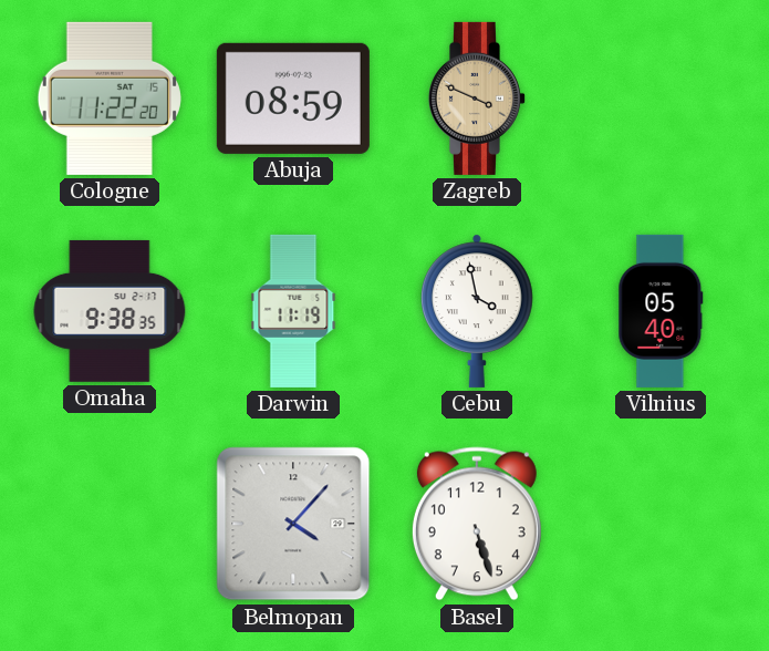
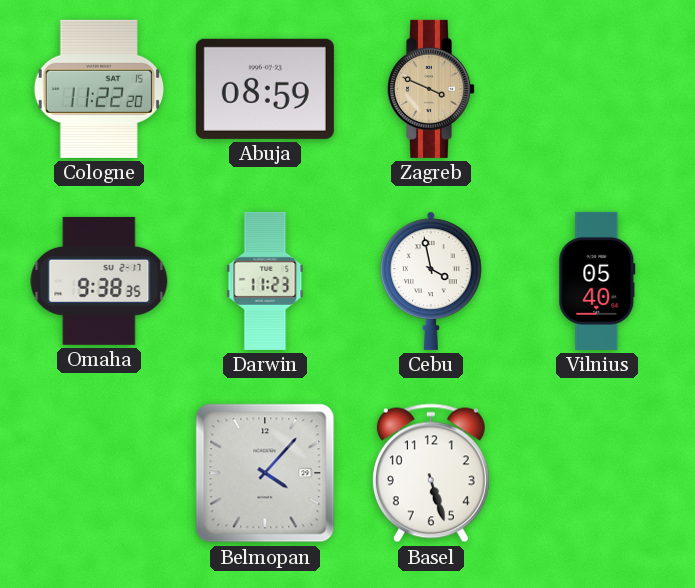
Darwin: 11:19 -> 11:23
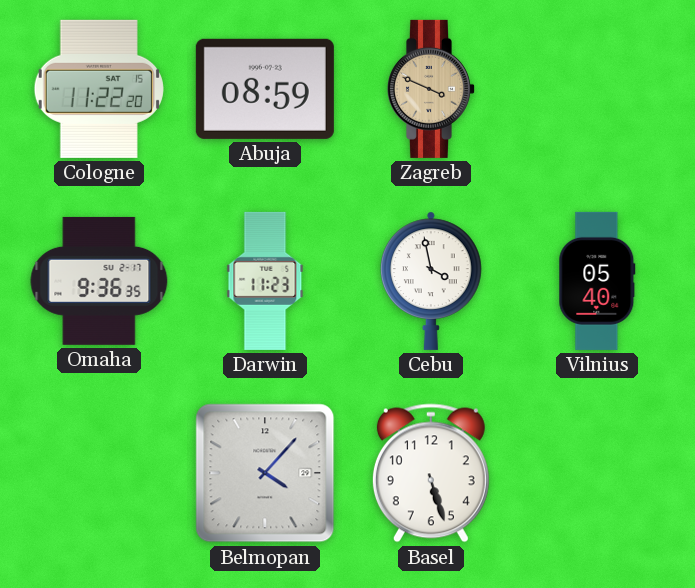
Omaha: 9:38 -> 9:36
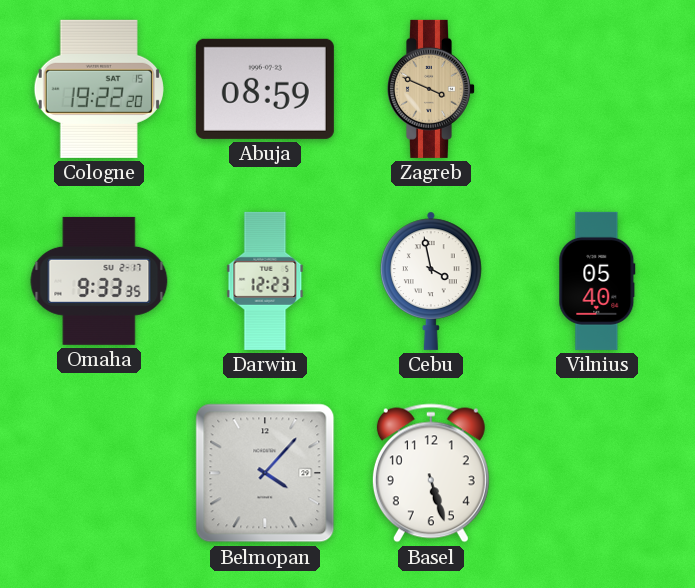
Cologne: 11:22 -> 19:22
Omaha: 9:36 -> 9:33
Darwin: 11:23 -> 12:23
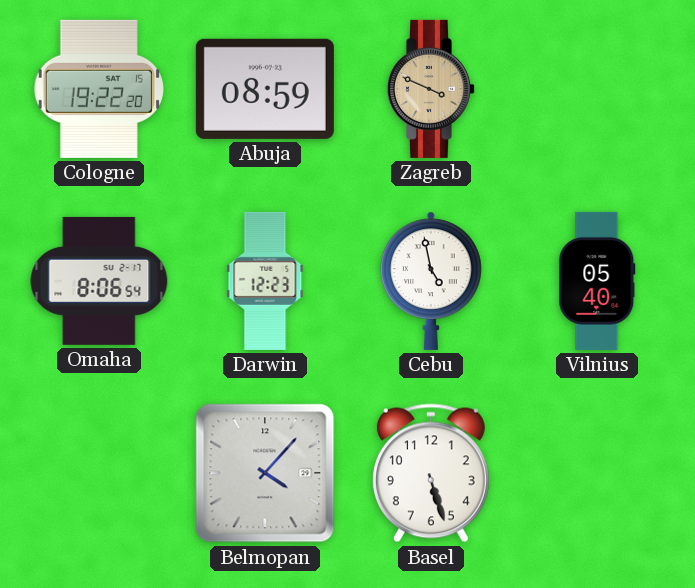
Omaha: 9:33 -> 8:06
Cebu: 3:58 -> 4:58
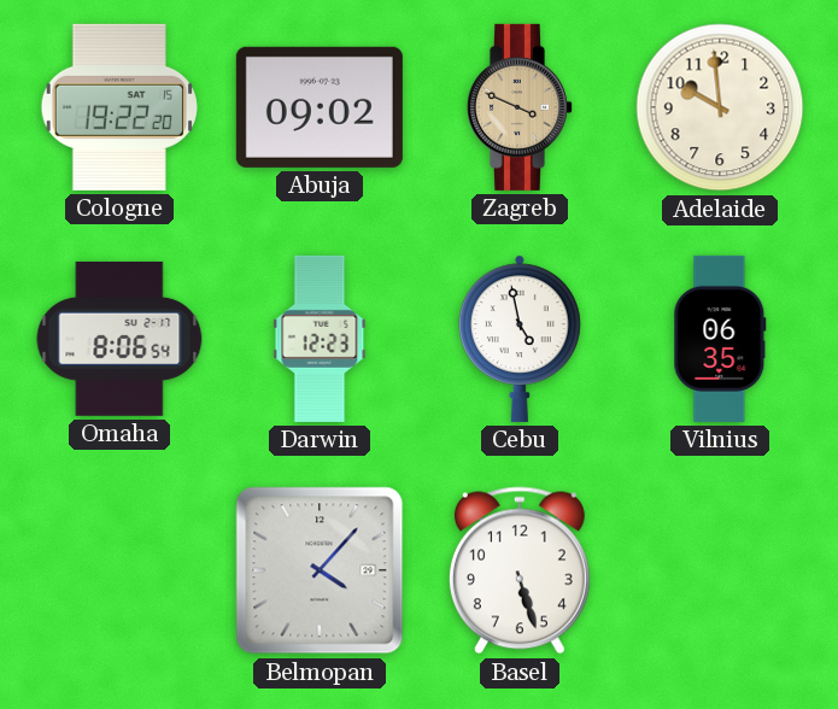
Abuja: 08:59 -> 09:02
Adelaide: none -> 9:59
Vilnius: 05:40 -> 06:35
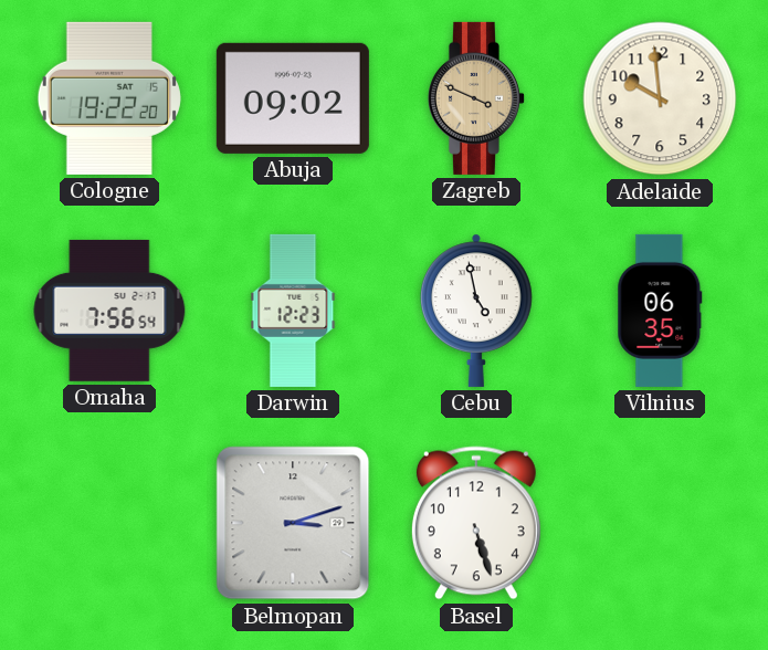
Omaha: 8:06 -> 7:56
Belmopan: 4:07 -> 3:12
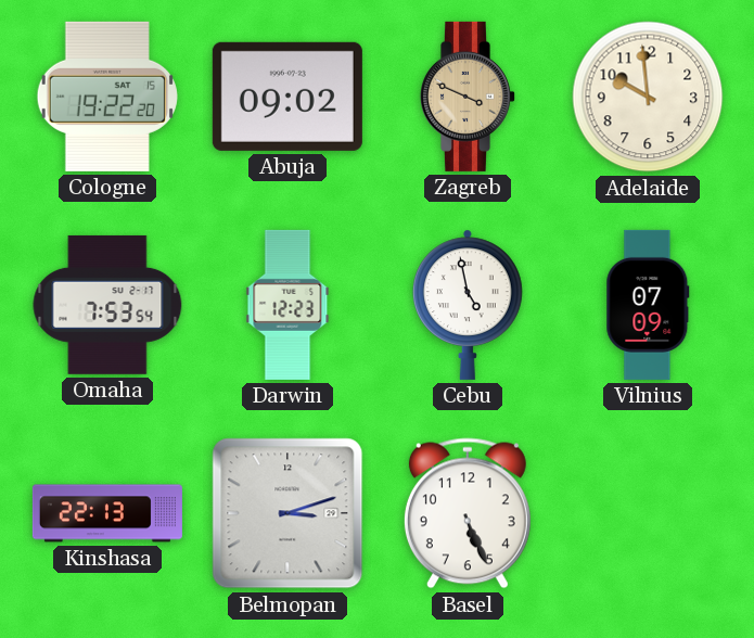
Omaha: 7:56 -> 7:53
Vilnius: 06:35 -> 07:09
Kinshasa: none -> 22:13
Basel: 5:27 -> 5:26
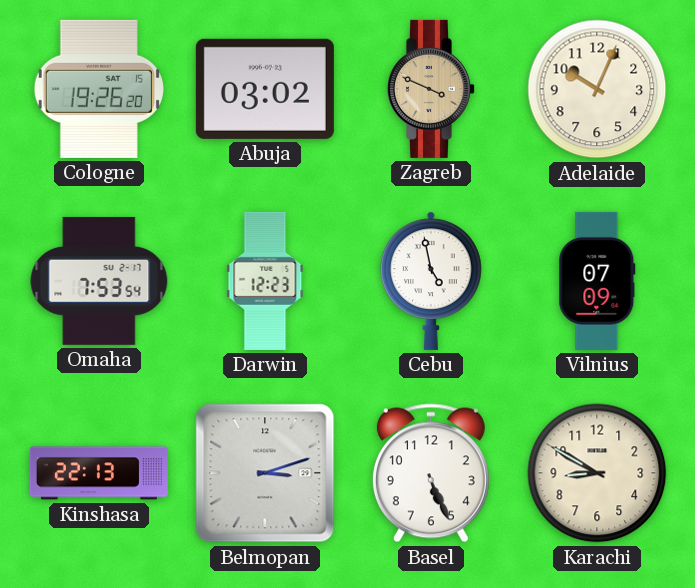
Cologne: 19:22 -> 19:26
Abuja: 09:02 -> 03:02
Adelaide: 9:59 -> 10:04
Karachi: none -> 8:50
